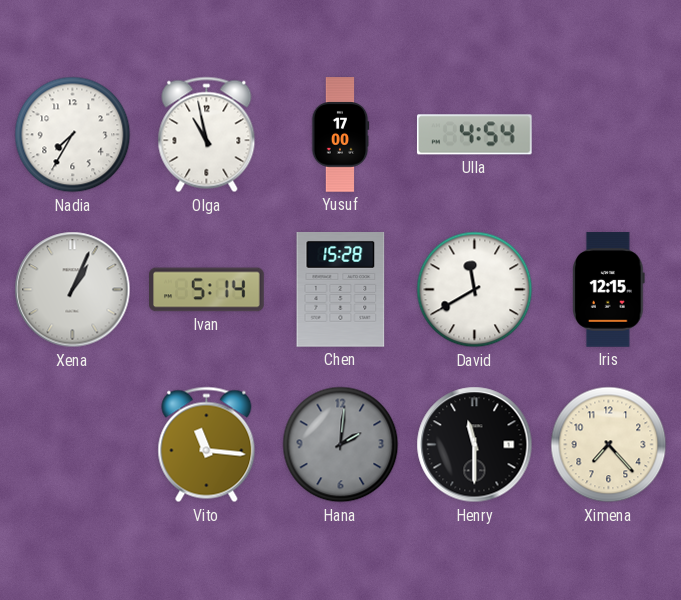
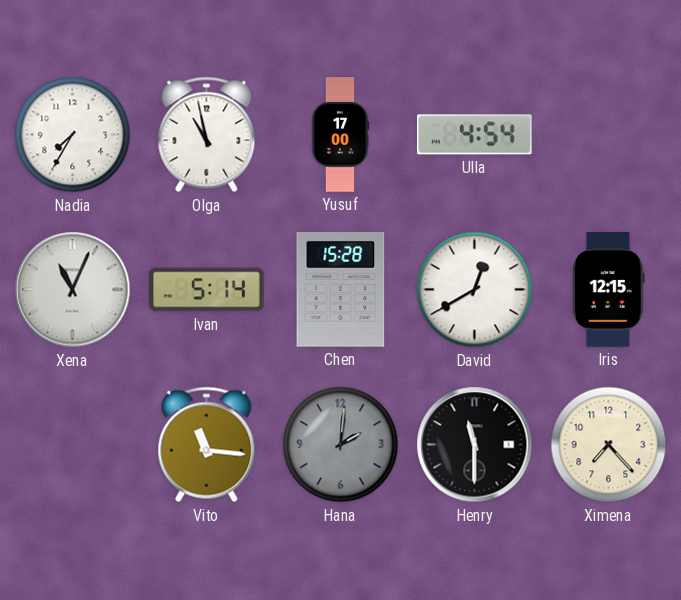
Xena: 1:04 -> 11:04
David: 11:40 -> 12:40
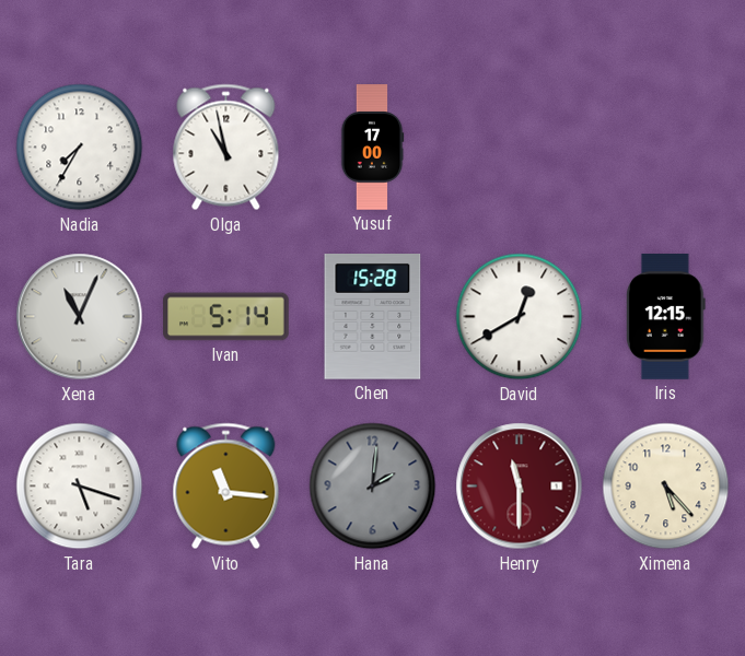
Ulla: 4:54 -> none
Tara: none -> 5:18
Henry dial: black -> burgundy
Ximena: 7:23 -> 5:23
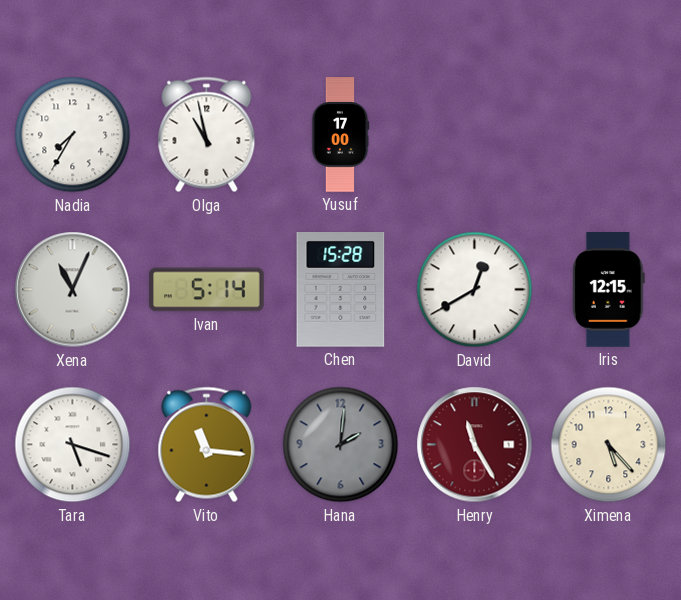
Henry: 11:30 -> 11:25
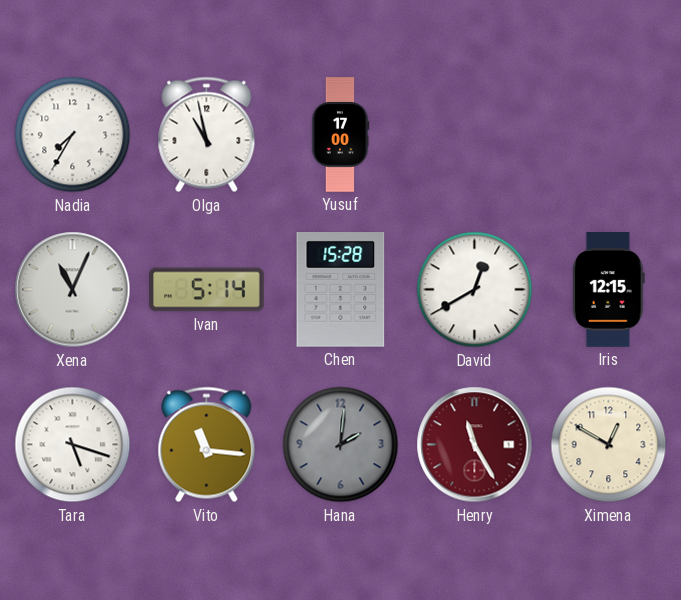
Ximena: 5:23 -> 12:50
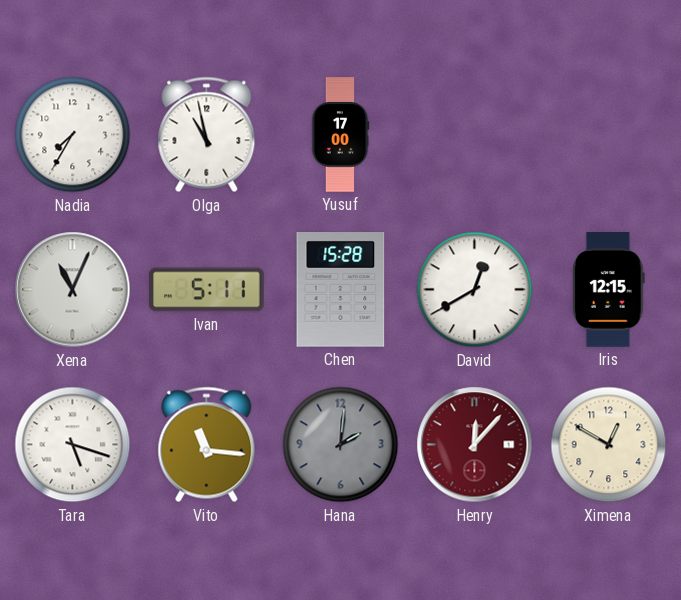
Ivan: 5:14 -> 5:11
Henry: 11:25 -> 12:07
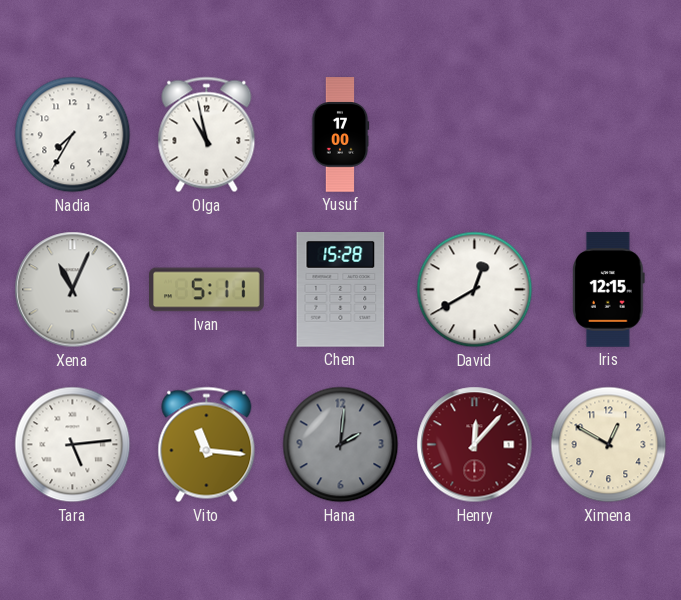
Tara: 5:18 -> 5:14
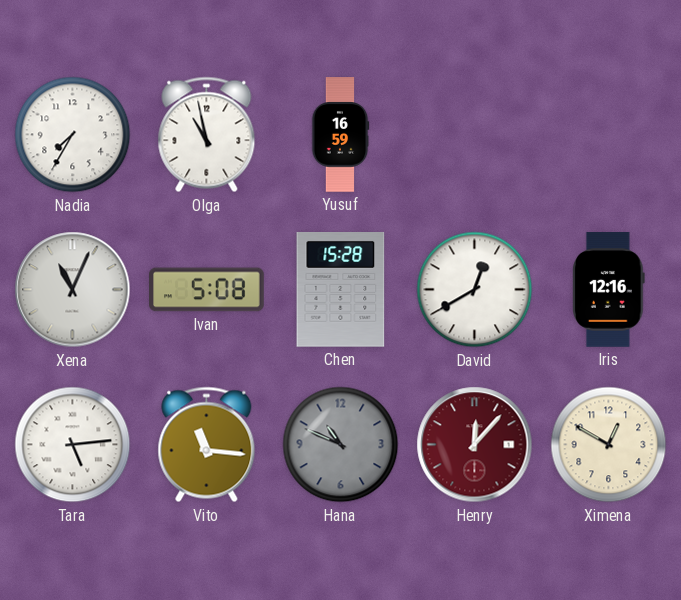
Yusuf: 17:00 -> 16:59
Ivan: 5:11 -> 5:08
Iris: 12:15 -> 12:16
Hana: 2:01 -> 10:49
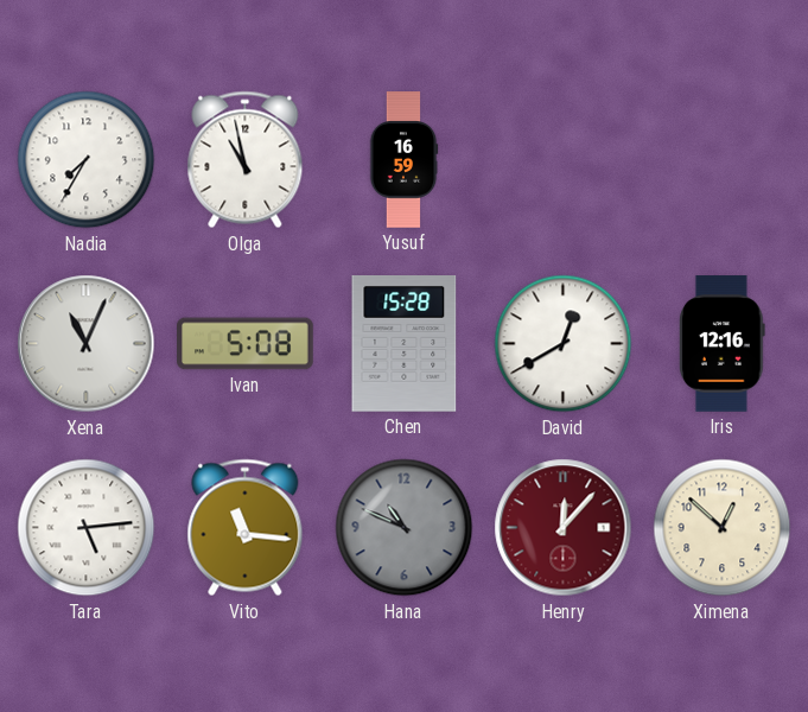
Ximena: 12:50 -> 12:52
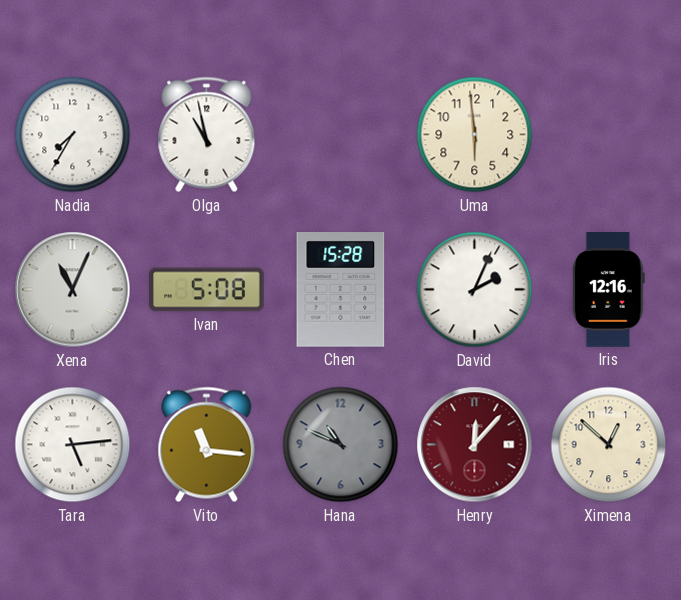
Yusuf: 16:59 -> none
Uma: none -> 5:59
David: 12:40 -> 2:04
